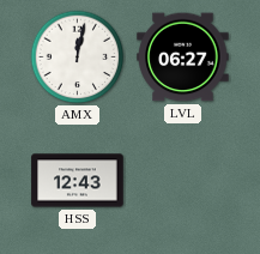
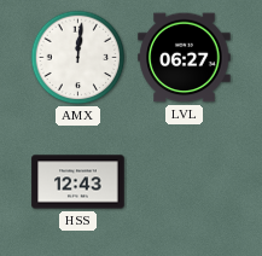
AMX: 12:02 -> 12:01
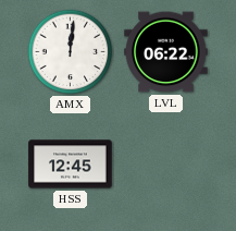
LVL: 06:27 -> 06:22
HSS: 12:43 -> 12:45
